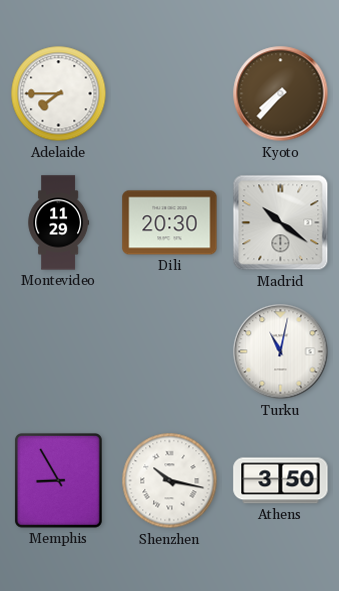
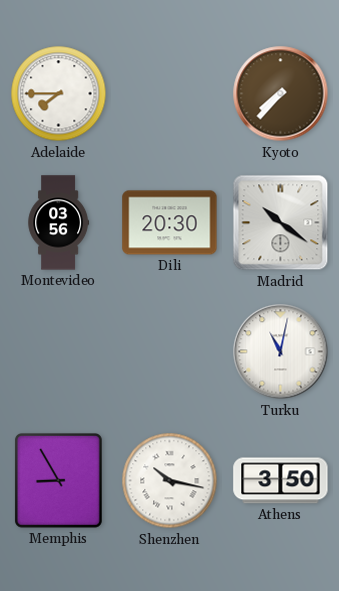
Montevideo: 11:29 -> 03:56
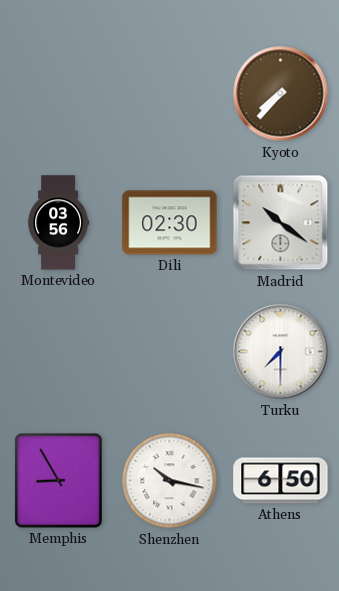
Adelaide: 7:45 -> none
Dili: 20:30 -> 02:30
Turku: 11:02 -> 7:30
Athens: 3:50 -> 6:50
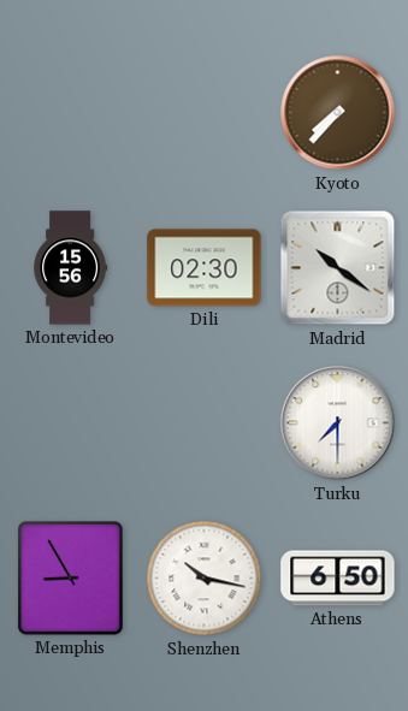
Montevideo: 03:56 -> 15:56
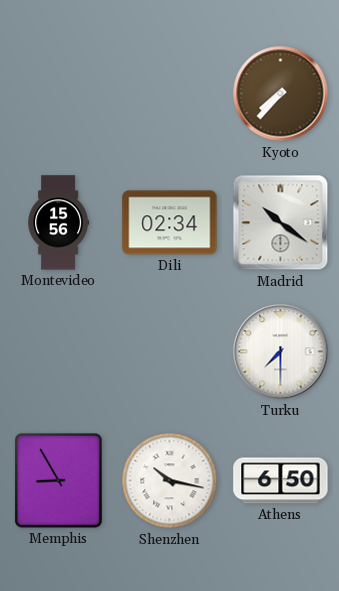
Dili: 02:30 -> 02:34
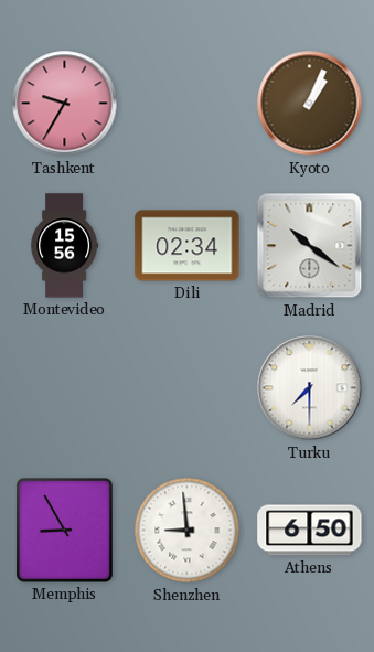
Tashkent: none -> 9:35
Kyoto: 7:37 -> 1:04
Shenzhen: 10:17 -> 8:59
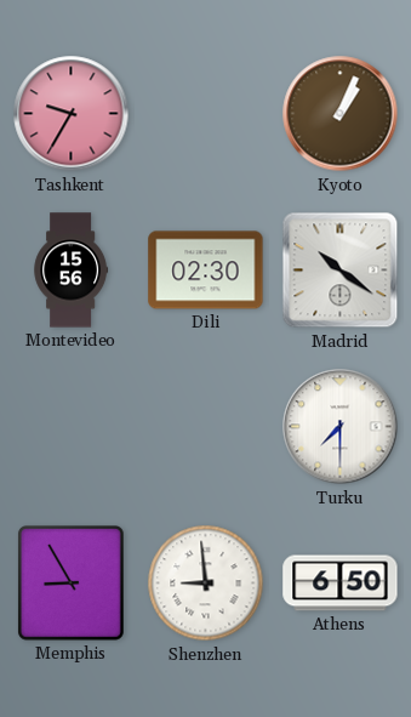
Dili: 02:34 -> 02:30
